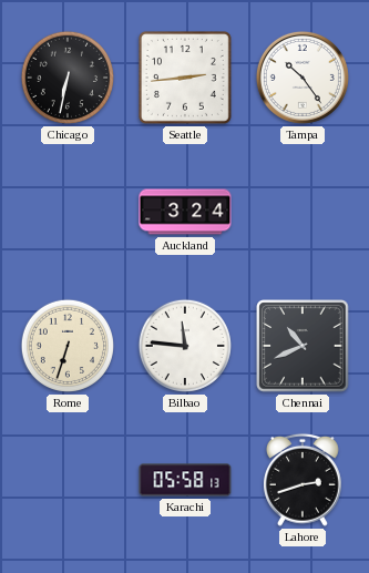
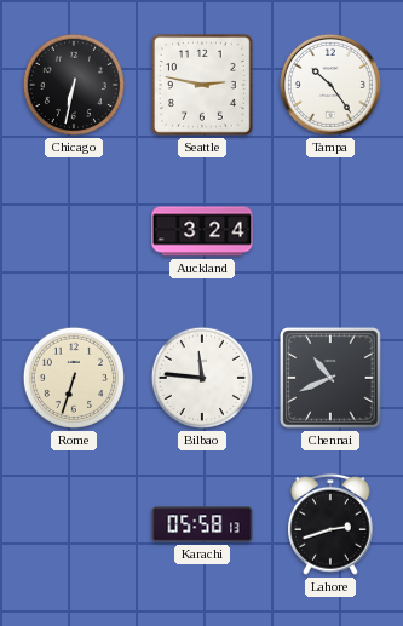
Seattle: 2:44 -> 2:47
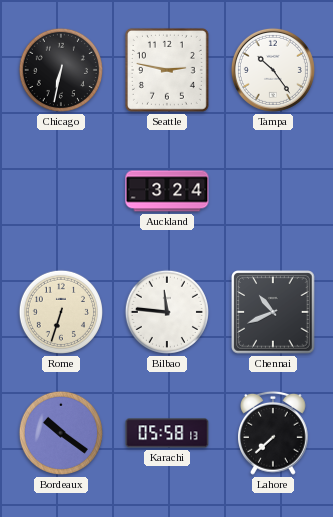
Bordeaux: none -> 10:21
Lahore: 2:42 -> 7:38
